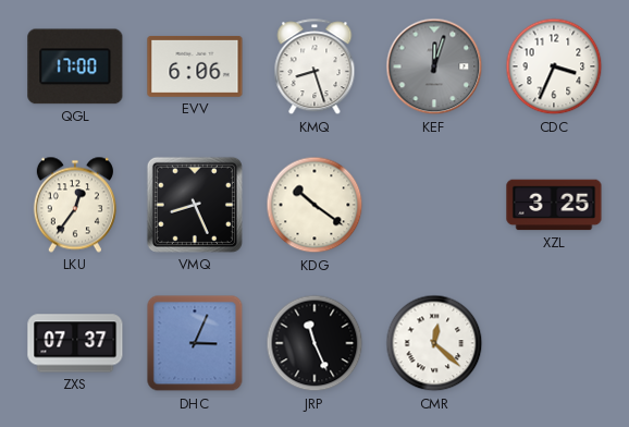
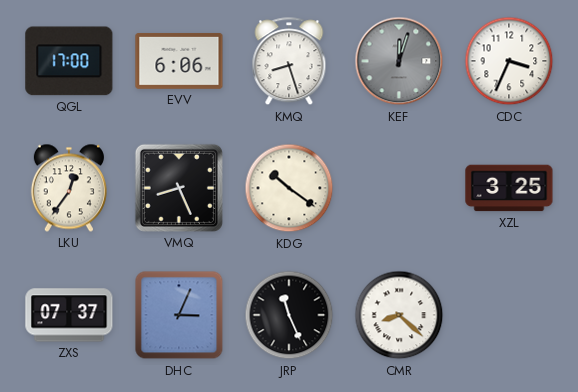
CMR: 12:22 -> 8:22
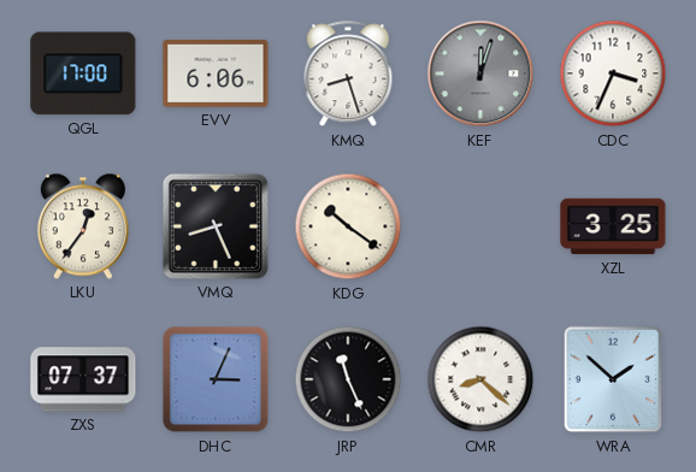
WRA: none -> 1:52
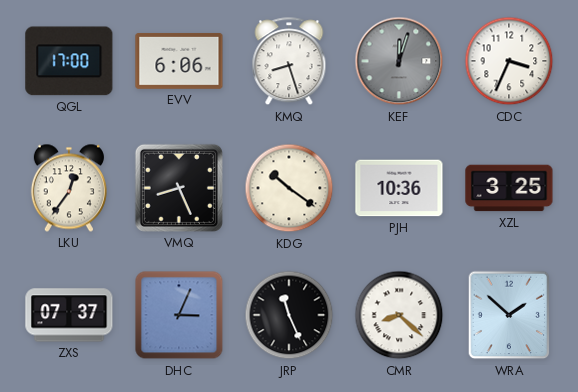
PJH: none -> 10:36
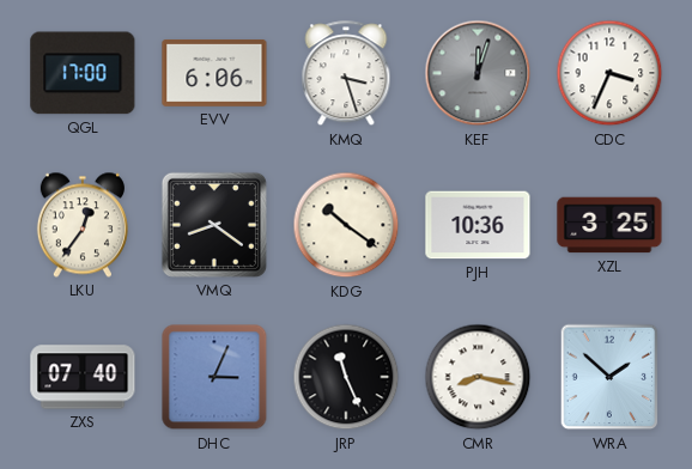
KMQ: 8:27 -> 3:27
VMQ: 8:26 -> 8:21
ZXS: 07:37 -> 07:40
CMR: 8:22 -> 8:17
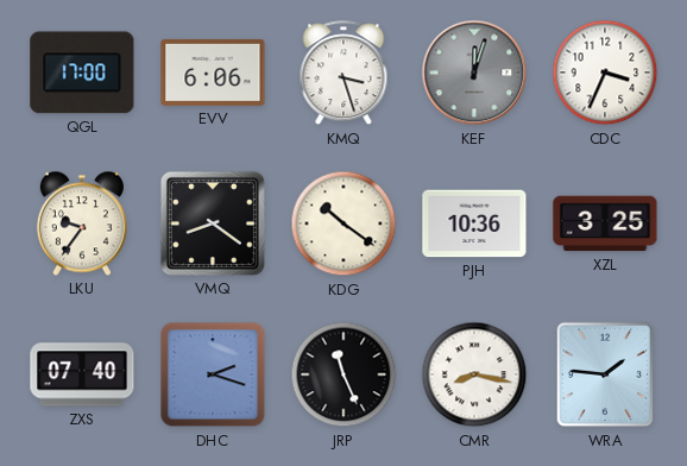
LKU: 12:36 -> 9:36
DHC: 3:04 -> 2:18
WRA: 1:52 -> 1:46
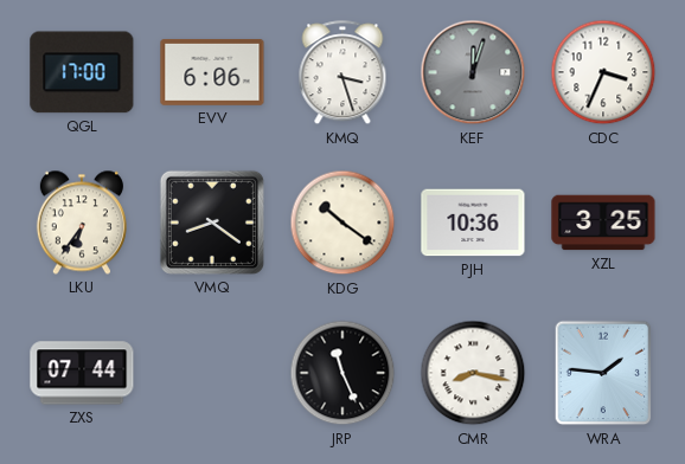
LKU: 9:36 -> 6:36
ZXS: 07:40 -> 07:44
DHC: 2:18 -> none
